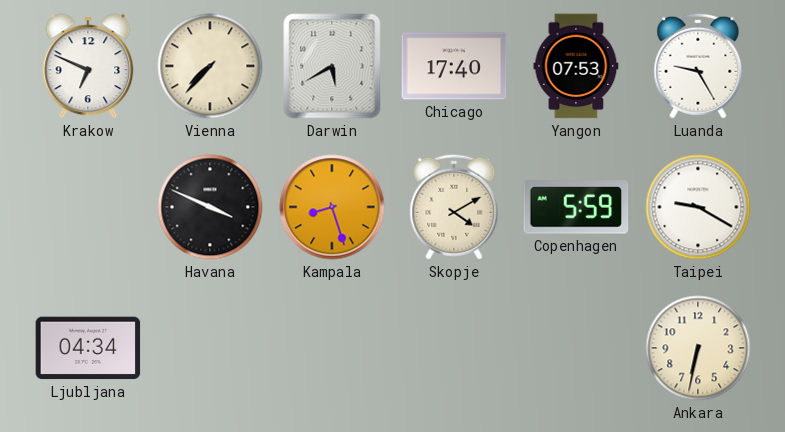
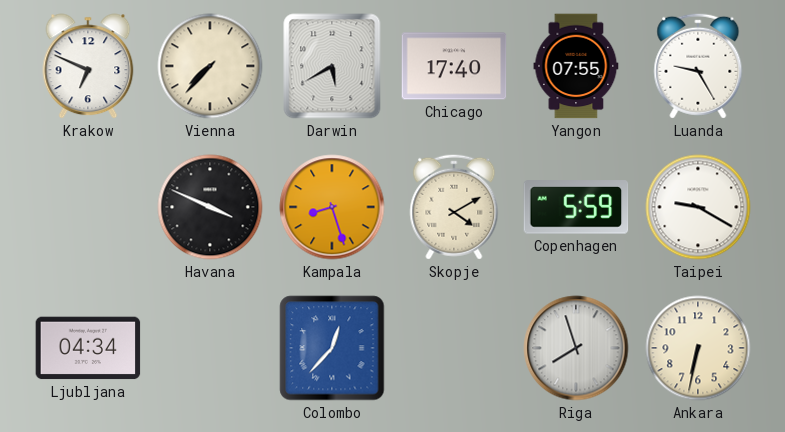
Yangon: 07:53 -> 07:55
Colombo: none -> 12:37
Riga: none -> 7:57
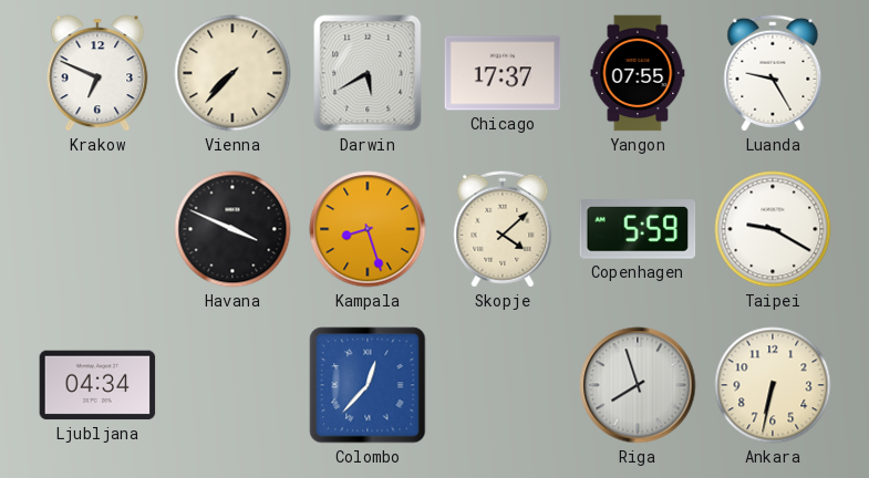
Chicago: 17:40 -> 17:37
Skopje: 4:10 -> 4:08
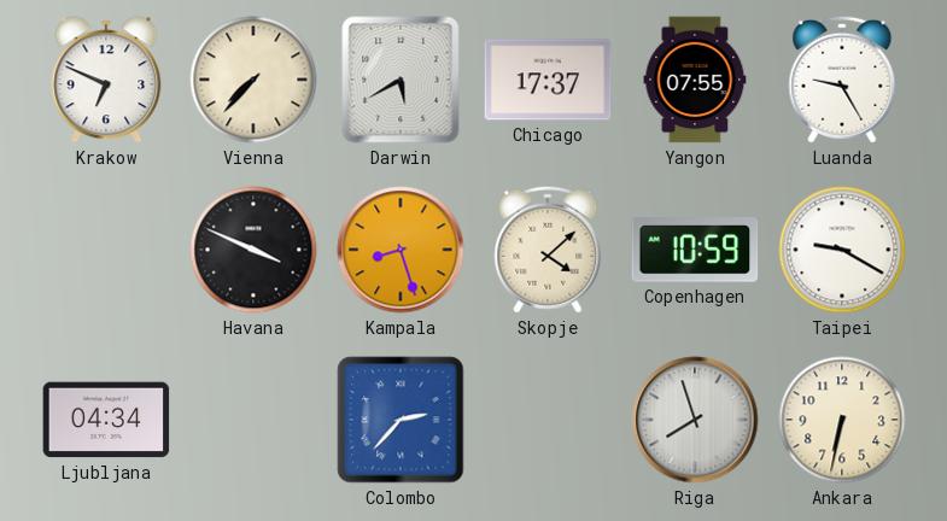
Copenhagen: 5:59 -> 10:59
Colombo: 12:37 -> 2:37
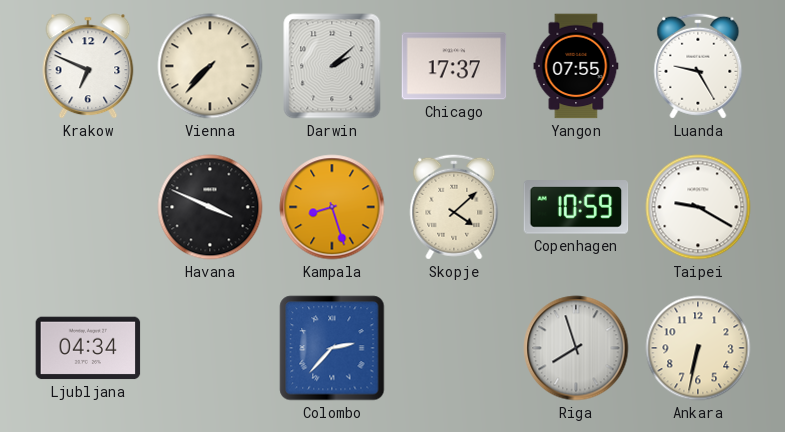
Darwin: 5:40 -> 2:08
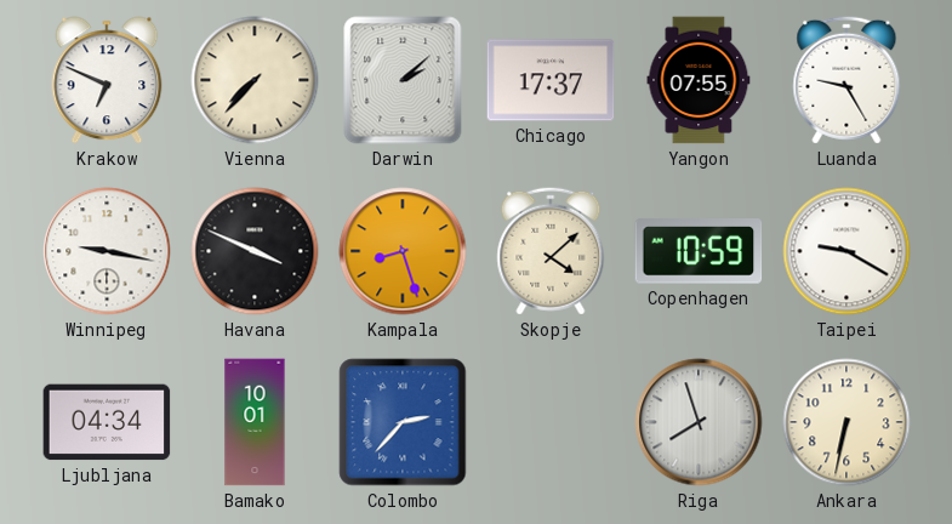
Winnipeg: none -> 9:17
Bamako: none -> 10:01
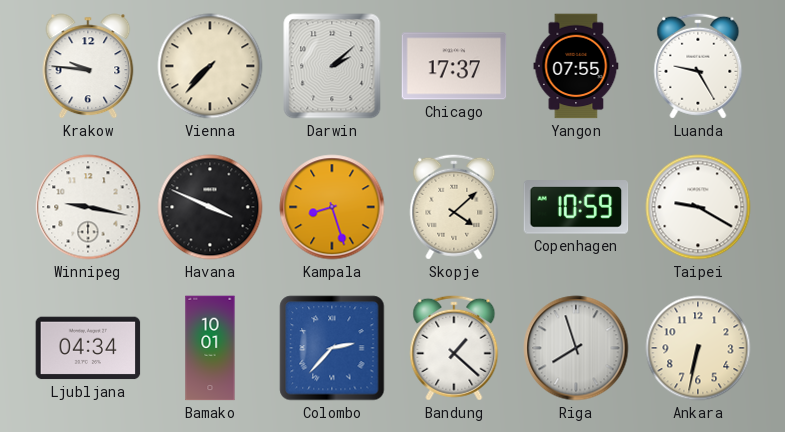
Krakow: 6:49 -> 9:46
Bandung: none -> 1:22
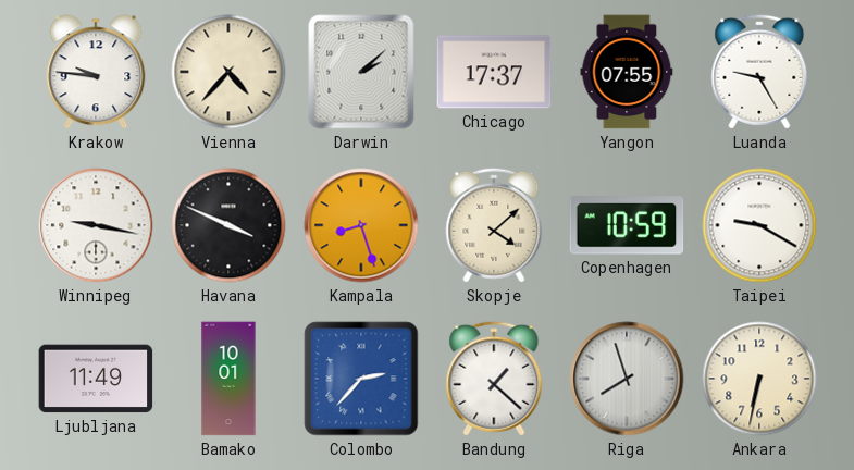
Vienna: 7:37 -> 4:37
Ljubljana: 04:34 -> 11:49
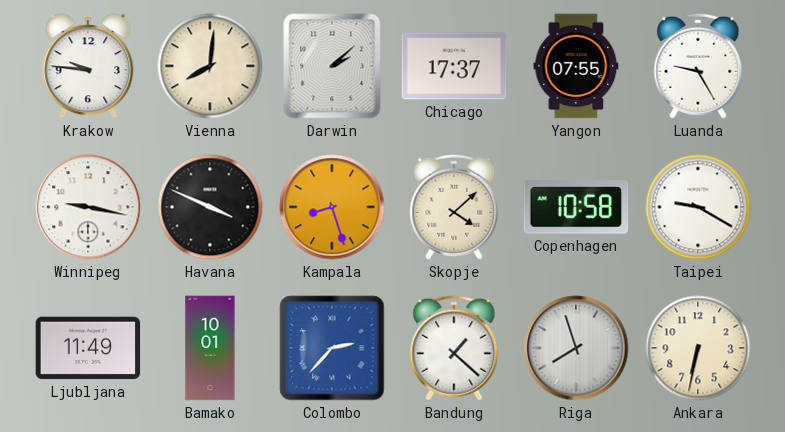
Vienna: 4:37 -> 8:01
Copenhagen: 10:59 -> 10:58
